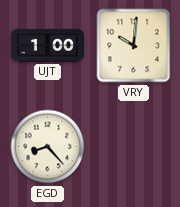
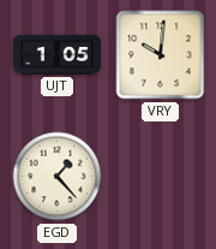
UJT: 1:00 -> 1:05
EGD: 8:23 -> 1:23
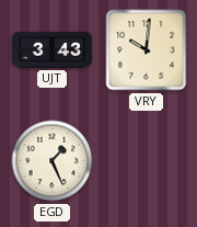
UJT: 1:05 -> 3:43
EGD: 1:23 -> 1:26
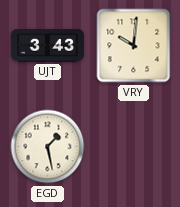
EGD: 1:26 -> 1:28
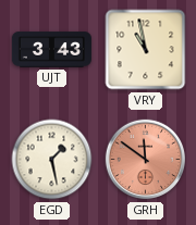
VRY: 10:01 -> 10:58
GRH: none -> 11:51
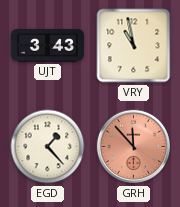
EGD: 1:28 -> 1:23
GRH: 11:51 -> 11:53
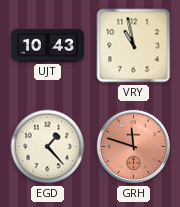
UJT: 3:43 -> 10:43
GRH: 11:53 -> 11:48
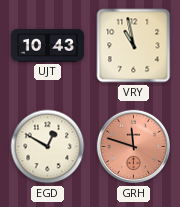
EGD: 1:23 -> 12:50
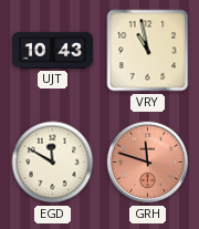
EGD: 12:50 -> 11:50
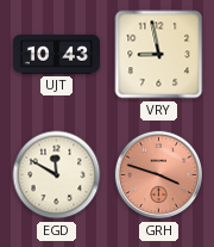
VRY: 10:58 -> 8:58
GRH: 11:48 -> 3:48
